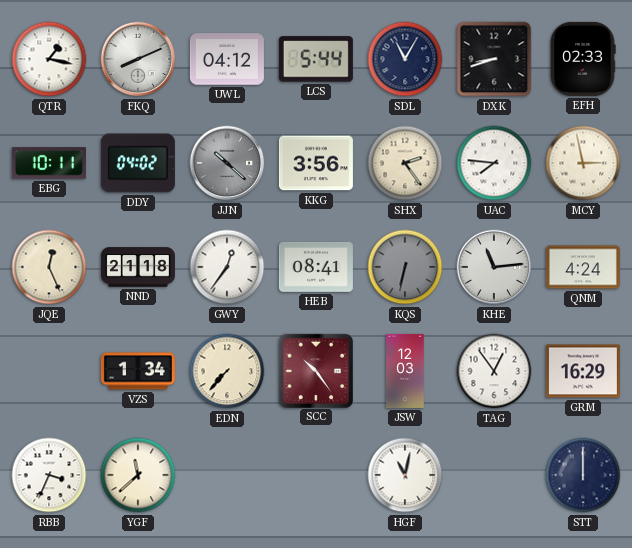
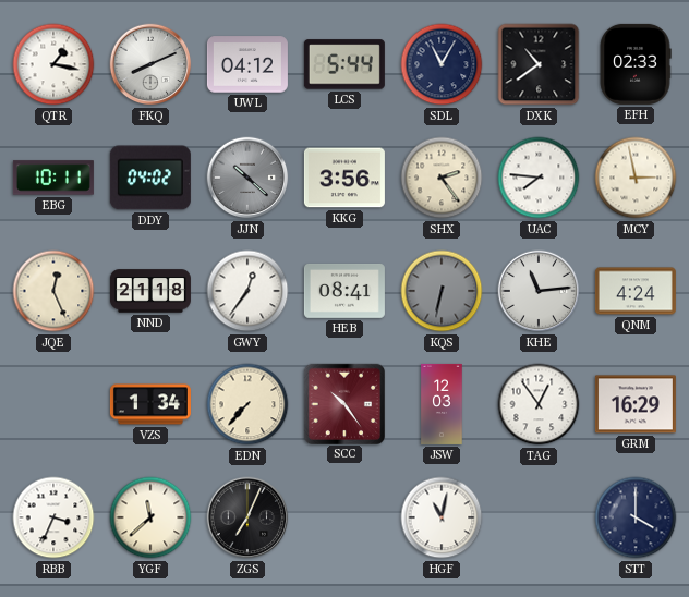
DXK: 8:42 -> 10:39
ZGS: none -> 7:04
STT: 12:00 -> 4:00
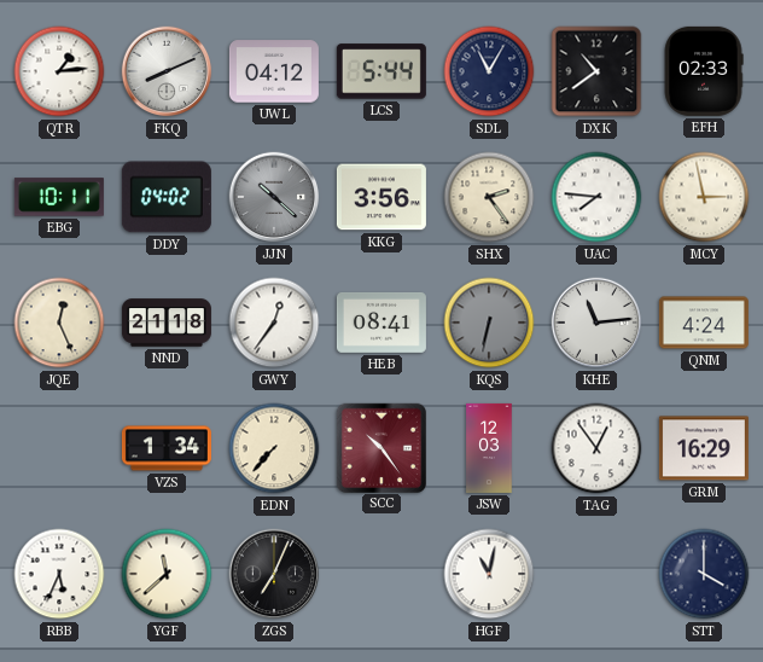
QTR: 1:17 -> 1:14
RBB: 3:34 -> 5:34
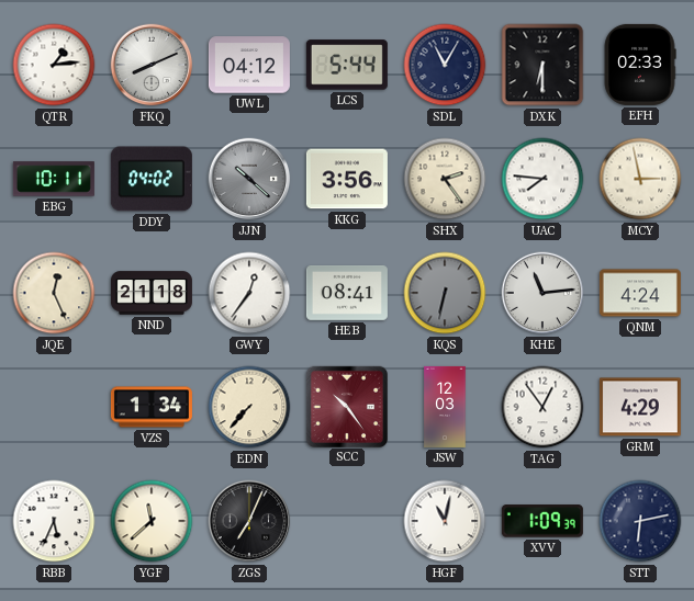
DXK: 10:39 -> 6:30
GRM: 16:29 -> 4:29
XVV: none -> 1:09
STT: 4:00 -> 6:13
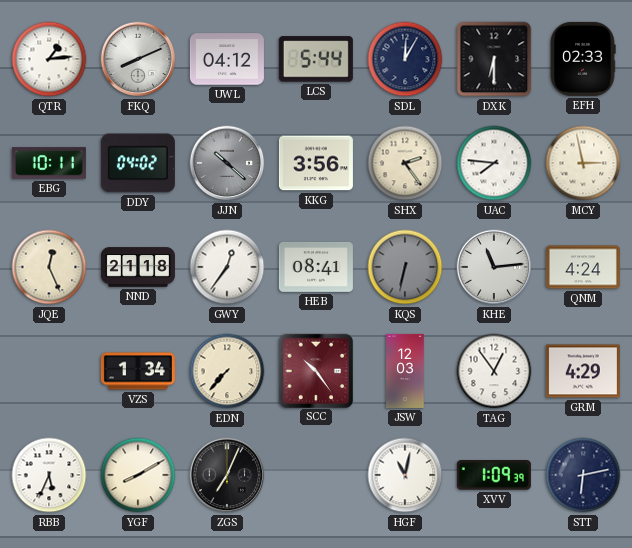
SDL: 11:05 -> 12:05
YGF: 11:38 -> 8:10
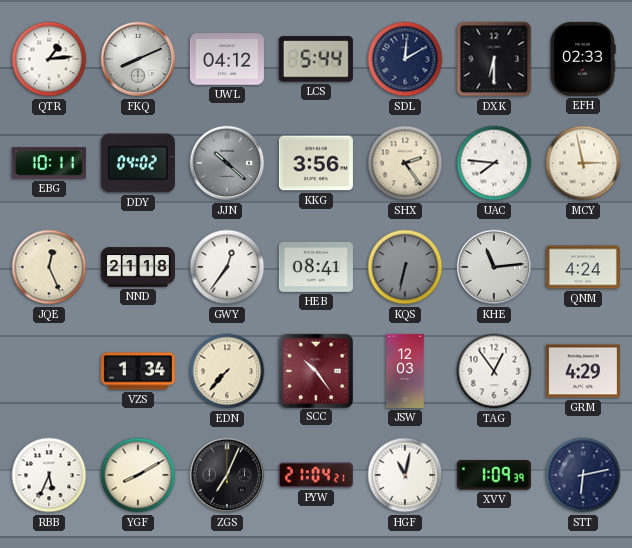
SDL: 12:05 -> 12:10
PYW: none -> 21:04
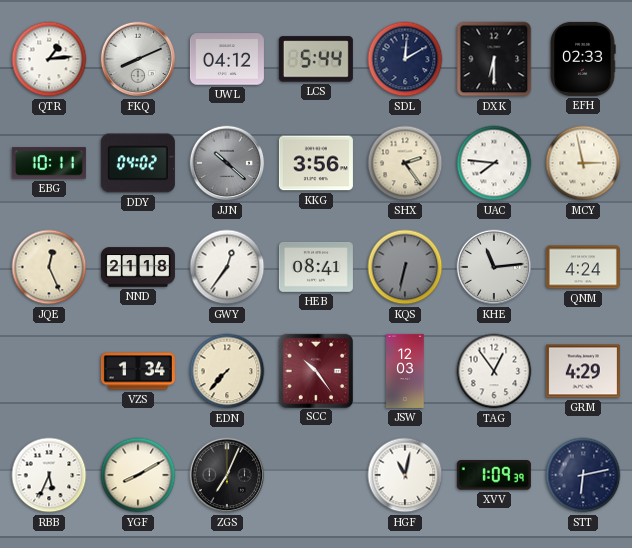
PYW: 21:04 -> none
